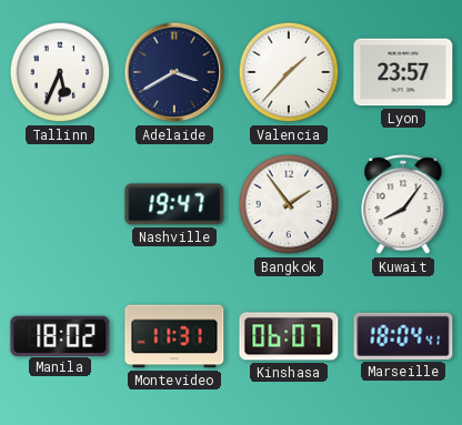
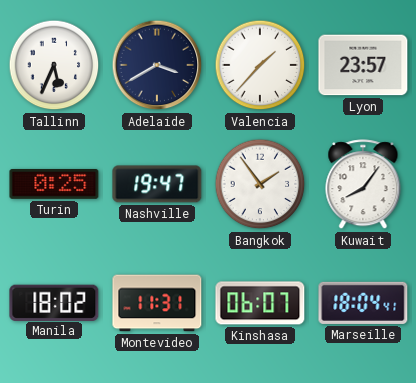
Turin: none -> 0:25
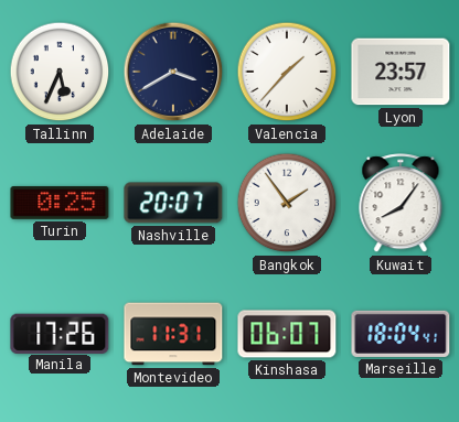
Nashville: 19:47 -> 20:07
Manila: 18:02 -> 17:26
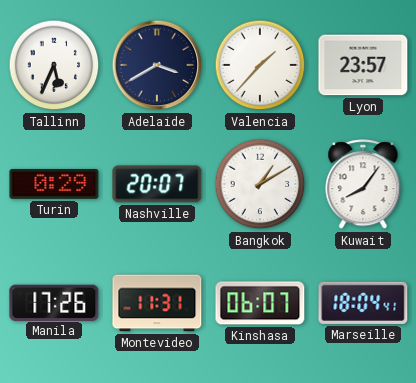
Turin: 0:25 -> 0:29
Bangkok: 1:54 -> 1:10
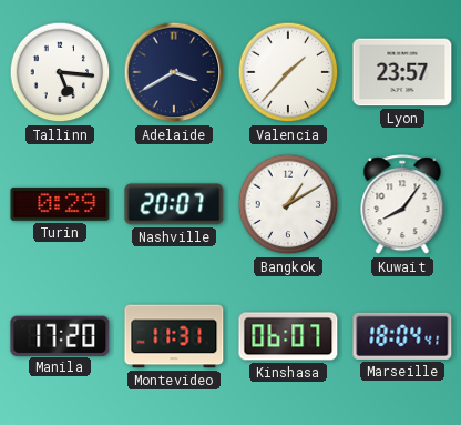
Tallinn: 5:34 -> 5:16
Manila: 17:26 -> 17:20
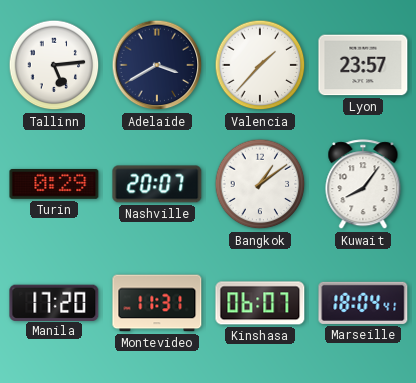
Tallinn: 5:16 -> 5:14
Bangkok: 1:10 -> 1:09
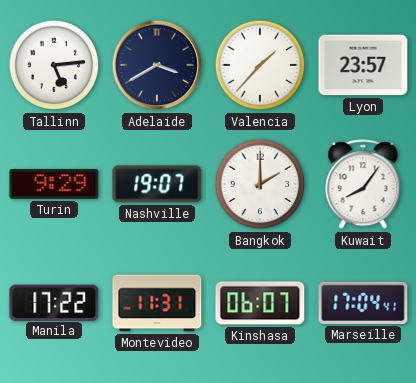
Turin: 0:29 -> 9:29
Nashville: 20:07 -> 19:07
Bangkok: 1:09 -> 2:00
Manila: 17:20 -> 17:22
Marseille: 18:04 -> 17:04
